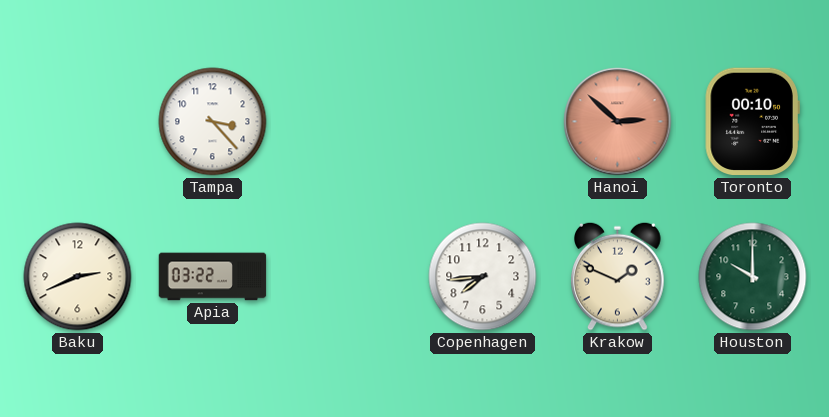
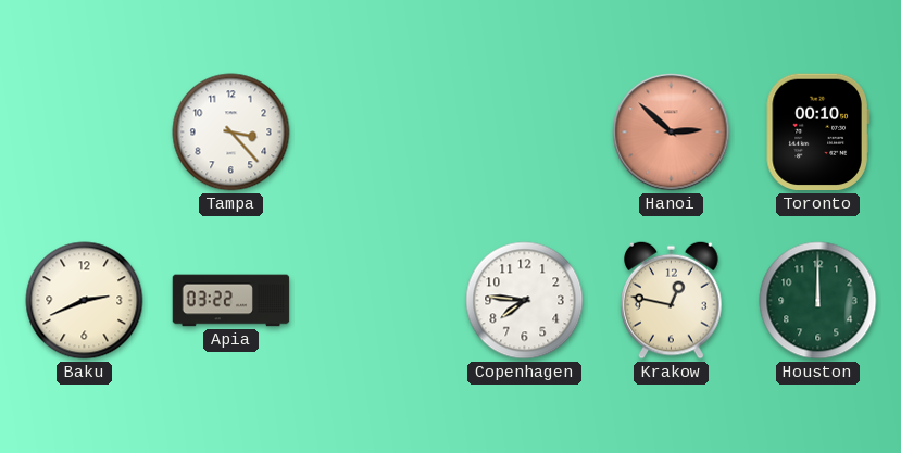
Copenhagen: 7:44 -> 7:46
Krakow: 1:49 -> 12:47
Houston: 10:00 -> 12:00
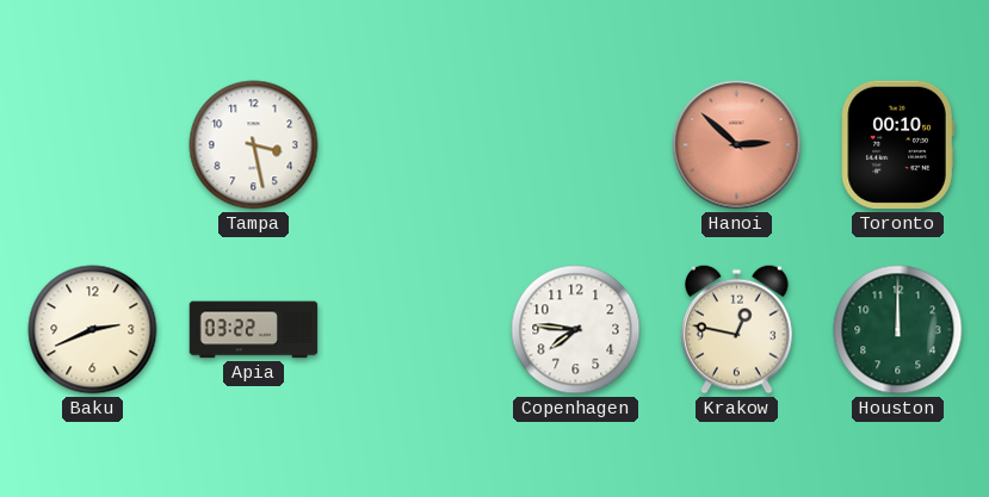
Tampa: 3:23 -> 3:28
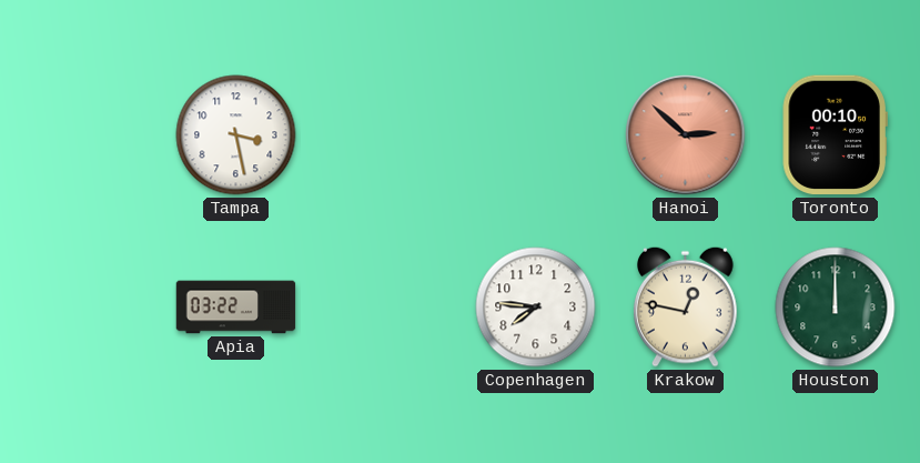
Baku: 2:41 -> none
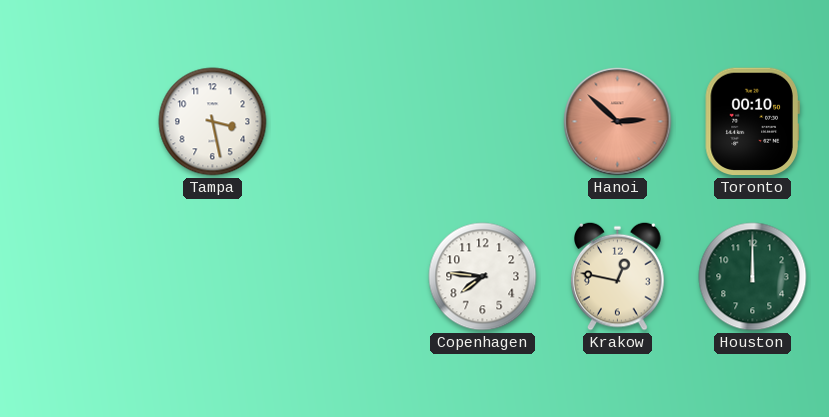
Apia: 03:22 -> none
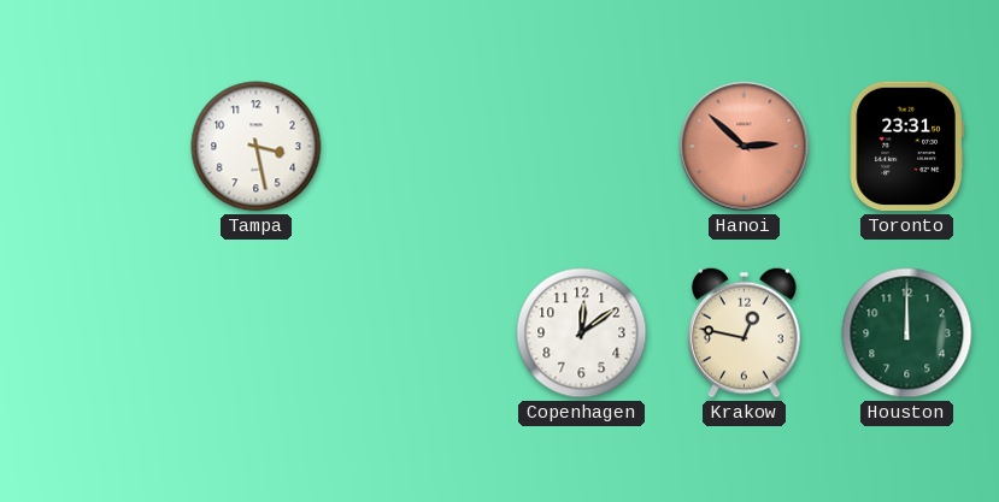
Toronto: 00:10 -> 23:31
Copenhagen: 7:46 -> 12:09
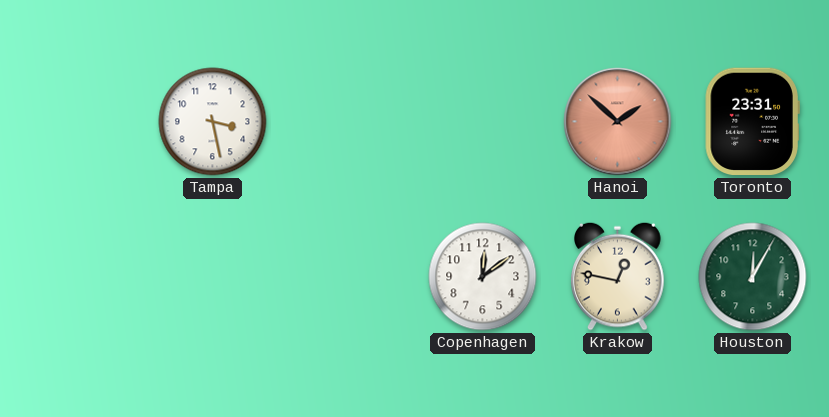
Hanoi: 2:52 -> 1:52
Houston: 12:00 -> 12:05
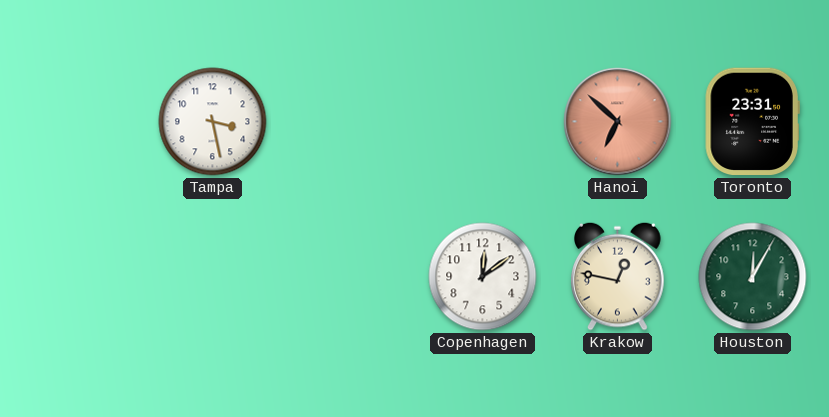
Hanoi: 1:52 -> 6:52
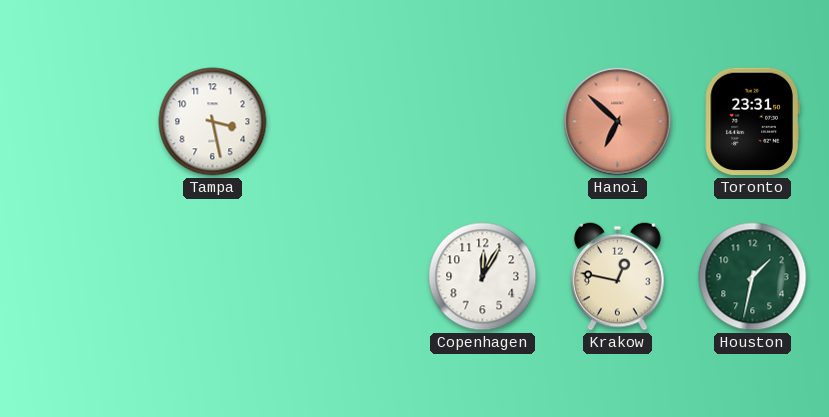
Copenhagen: 12:09 -> 12:05
Houston: 12:05 -> 1:32
